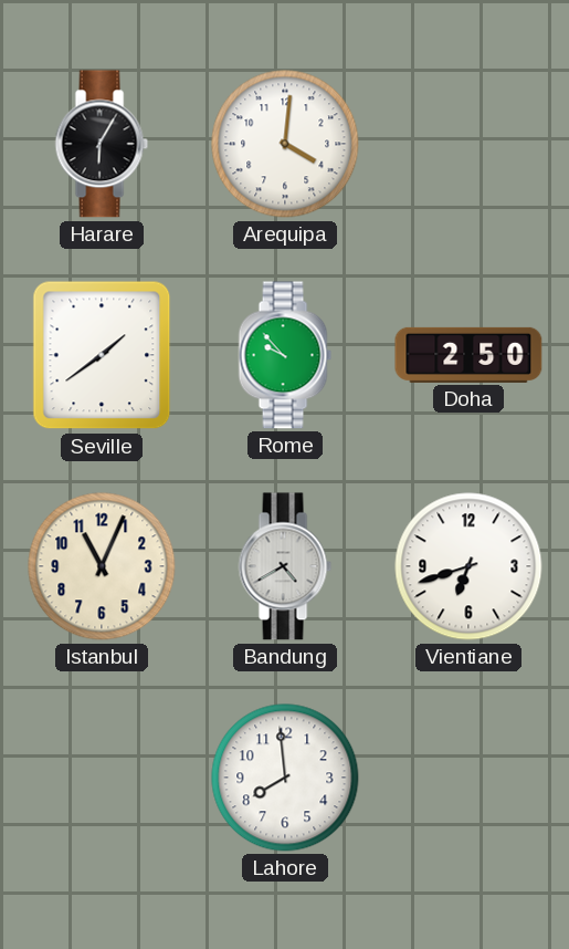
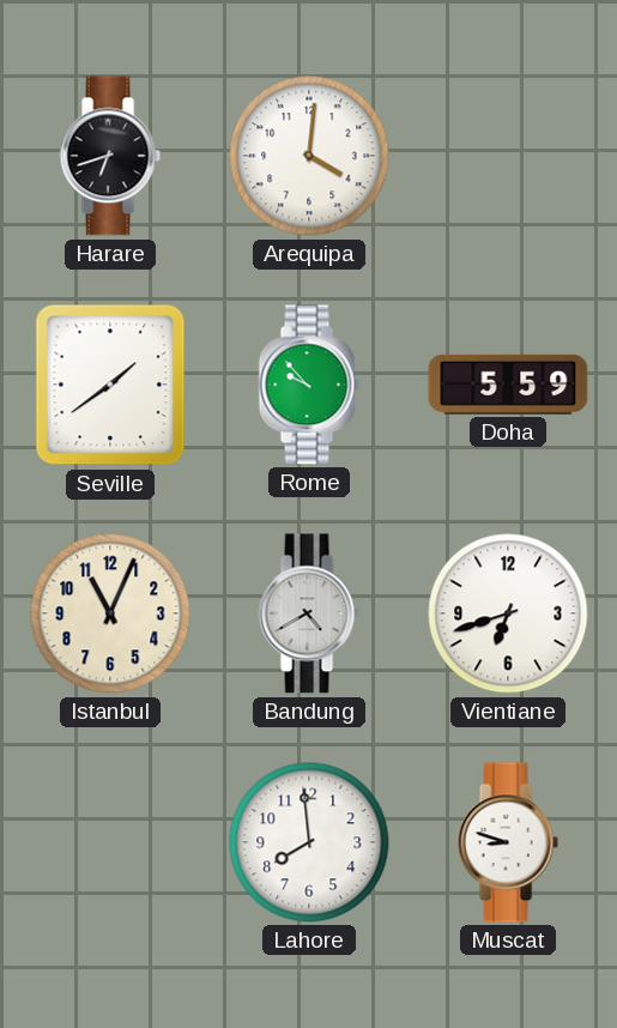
Harare: 6:05 -> 6:42
Doha: 2:50 -> 5:59
Muscat: none -> 8:48
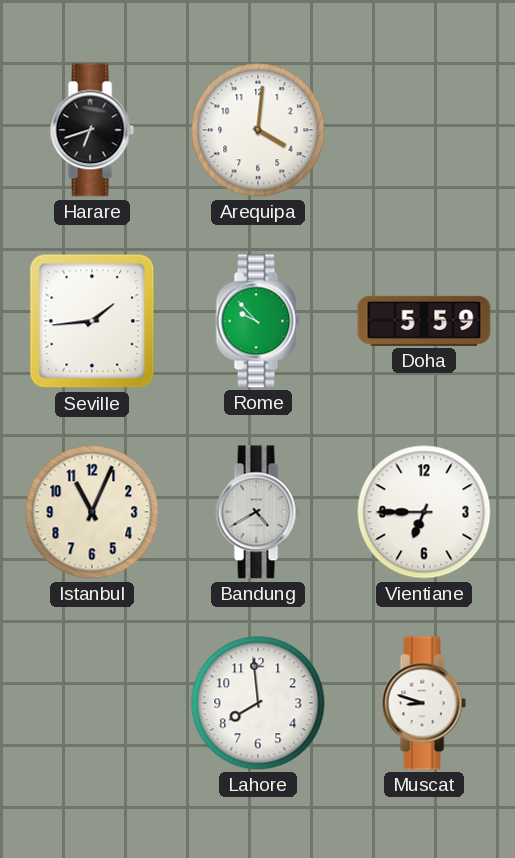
Seville: 1:39 -> 1:44
Vientiane: 6:42 -> 6:45
